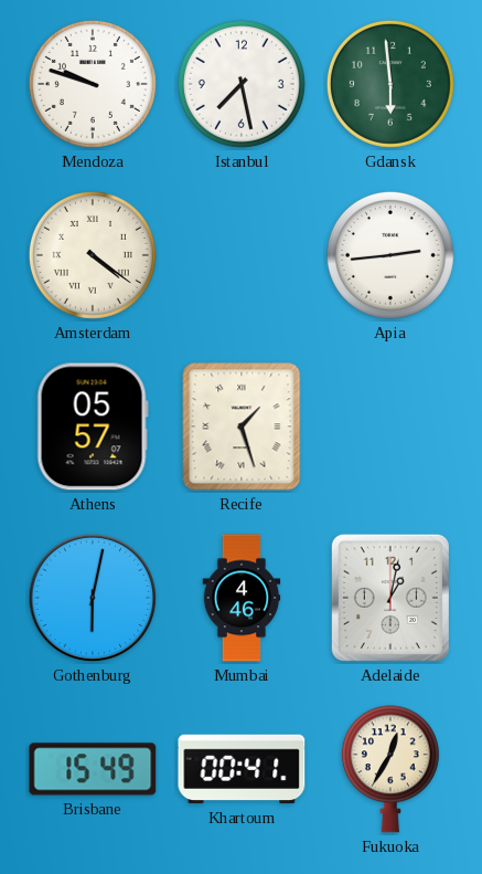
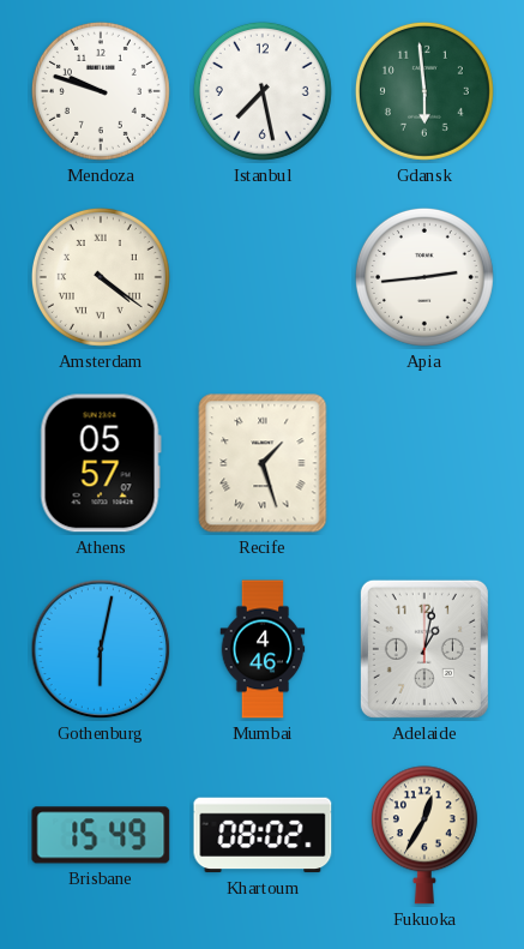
Khartoum: 00:41 -> 08:02
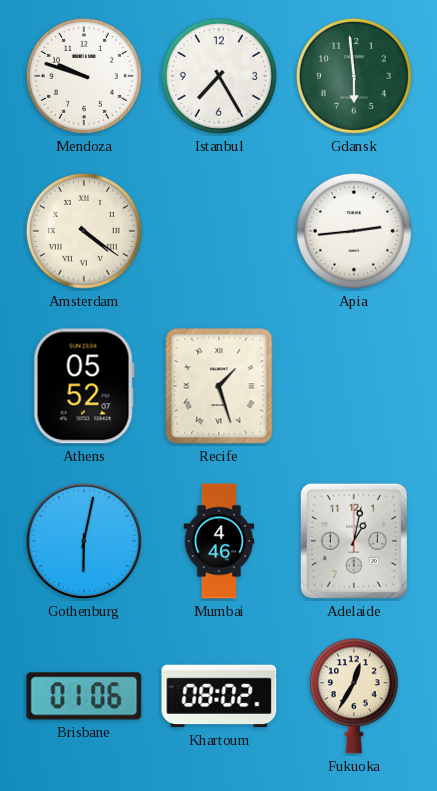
Istanbul: 7:28 -> 7:25
Athens: 05:57 -> 05:52
Brisbane: 15:49 -> 01:06
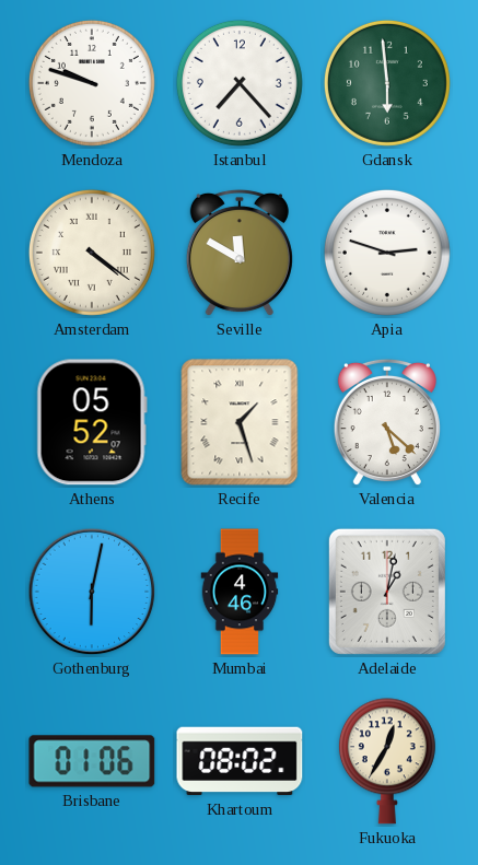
Istanbul: 7:25 -> 7:23
Seville: none -> 11:50
Apia: 2:44 -> 2:48
Valencia: none -> 5:22
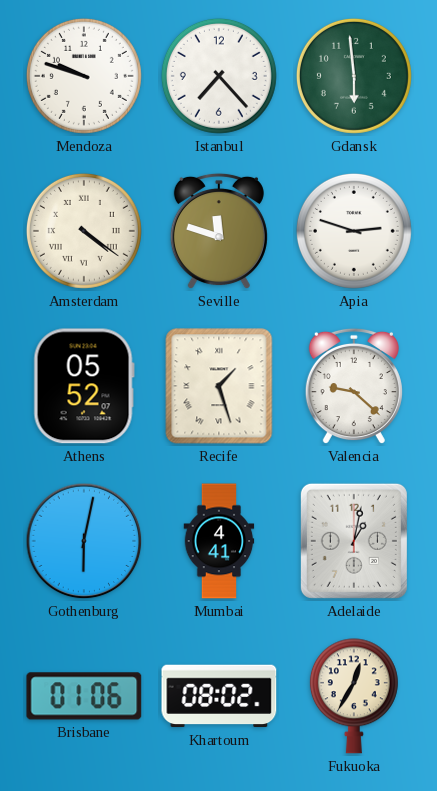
Seville: 11:50 -> 11:48
Valencia: 5:22 -> 9:22
Mumbai: 4:46 -> 4:41
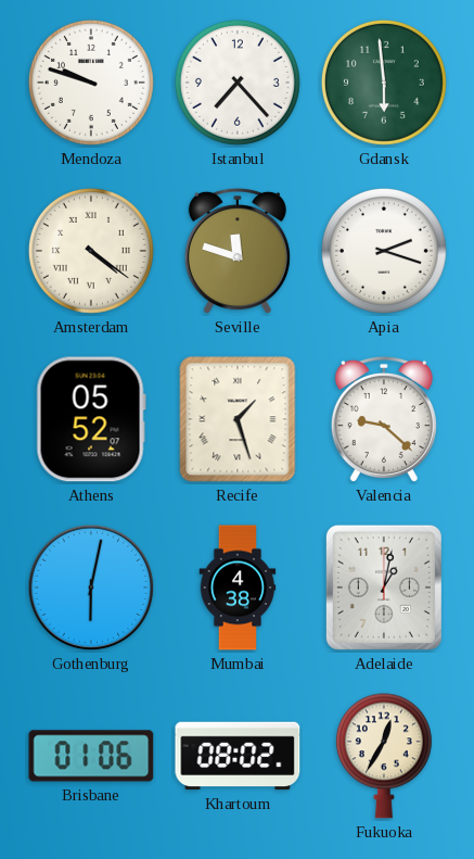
Apia: 2:48 -> 2:18
Mumbai: 4:41 -> 4:38
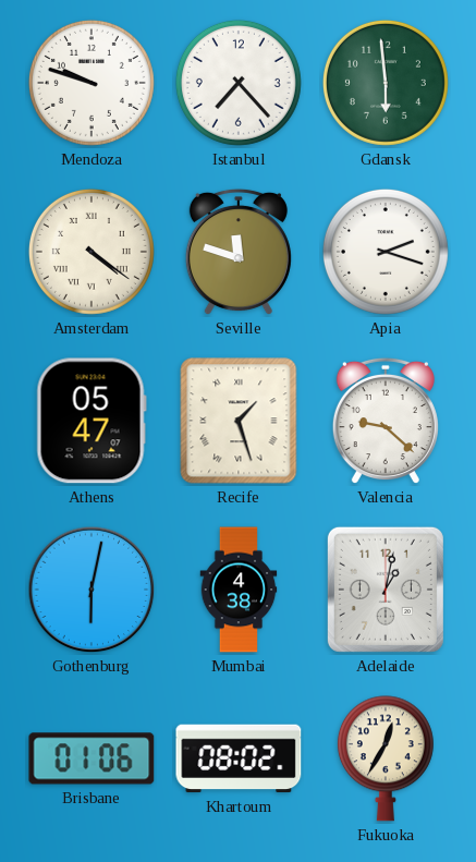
Athens: 05:52 -> 05:47
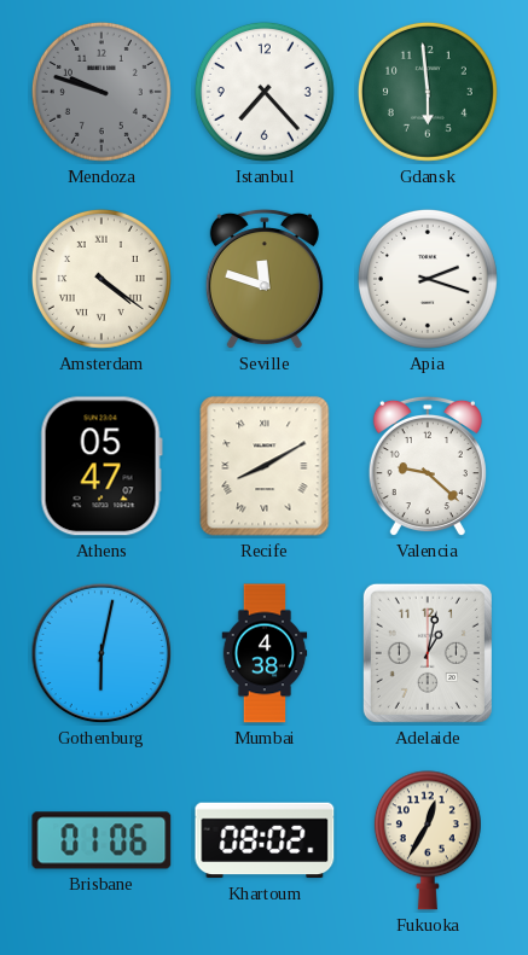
Mendoza dial: white -> grey
Recife: 1:27 -> 8:10
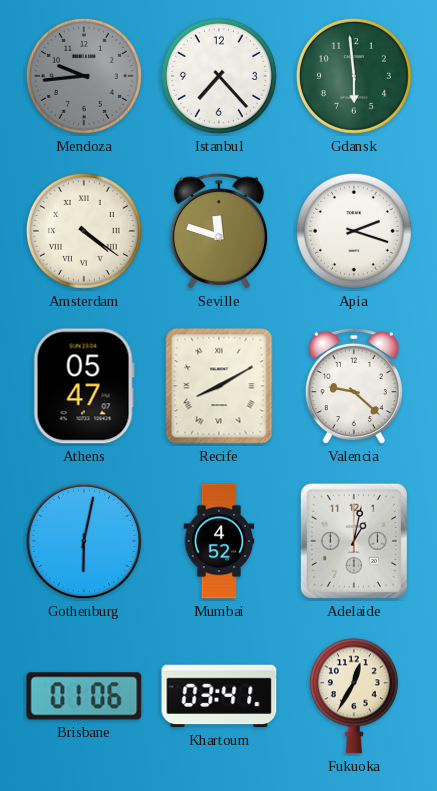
Mendoza: 9:48 -> 9:44
Mumbai: 4:38 -> 4:52
Khartoum: 08:02 -> 03:41
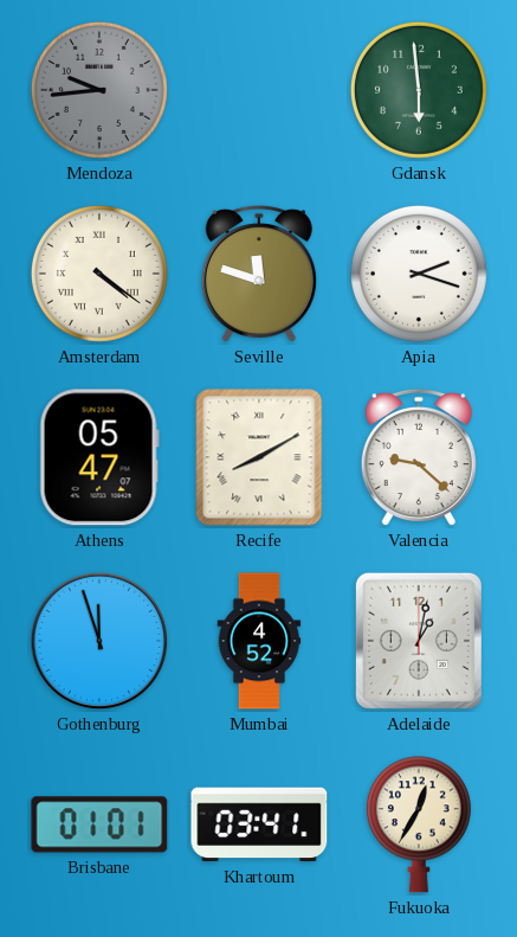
Istanbul: 7:23 -> none
Gothenburg: 6:02 -> 11:57
Brisbane: 01:06 -> 01:01
